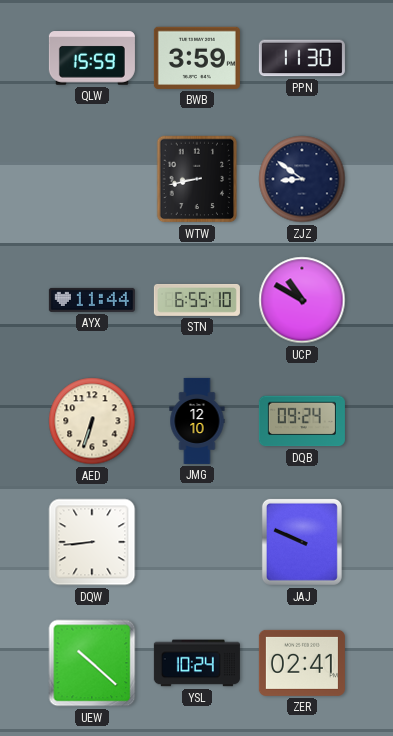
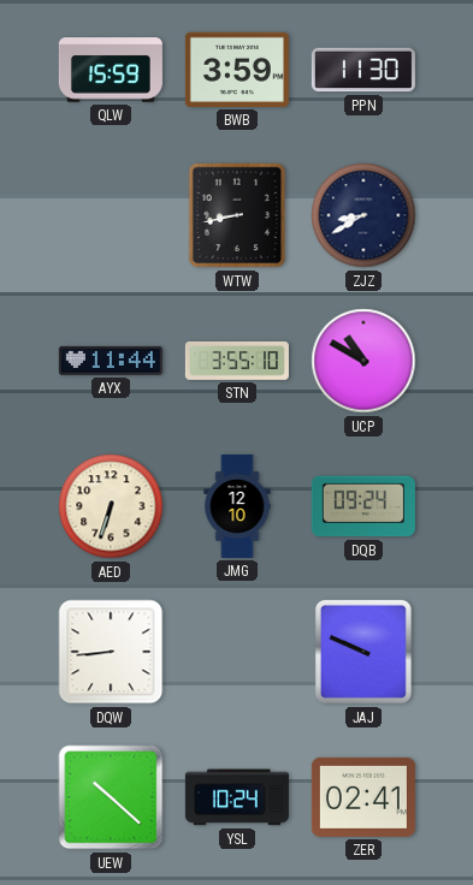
ZJZ: 8:51 -> 8:40
STN: 6:55 -> 3:55
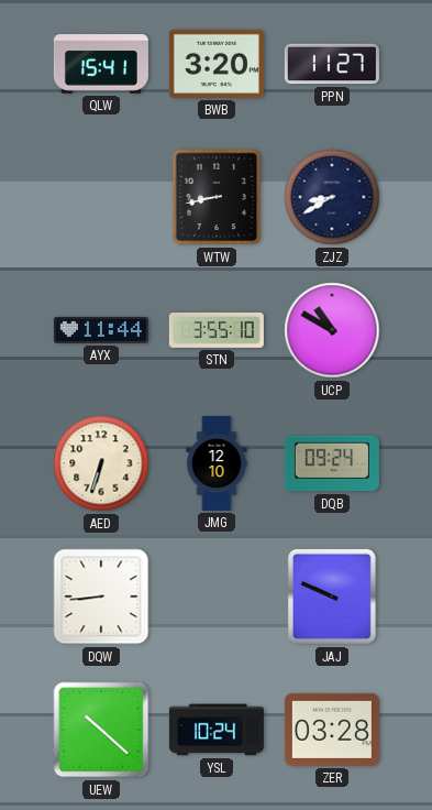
QLW: 15:59 -> 15:41
BWB: 3:59 -> 3:20
PPN: 11:30 -> 11:27
ZER: 02:41 -> 03:28
